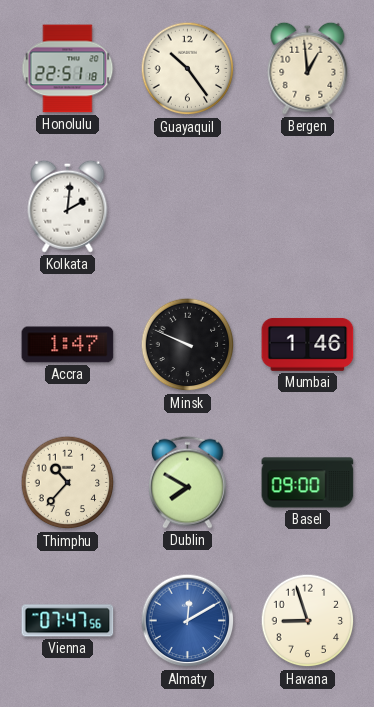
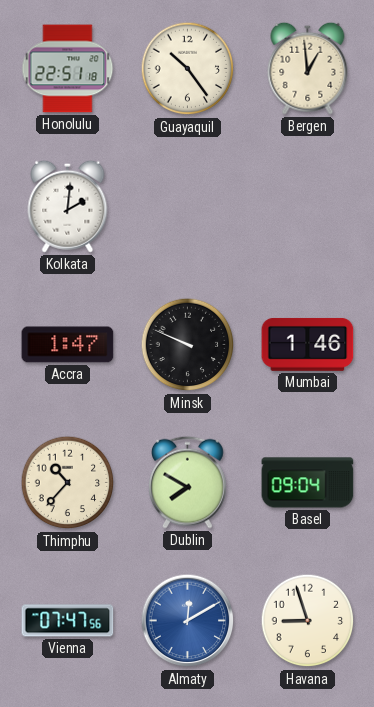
Basel: 09:00 -> 09:04
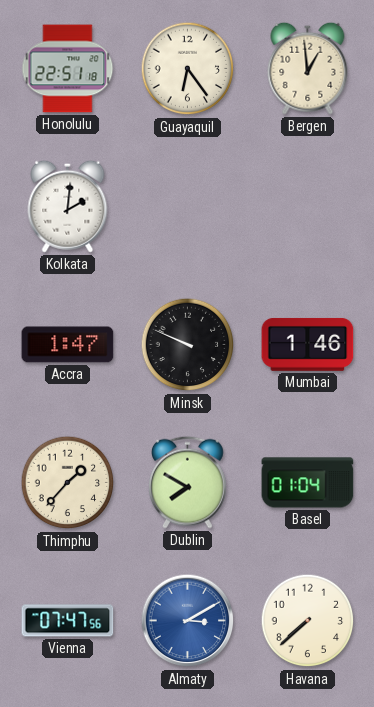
Guayaquil: 10:24 -> 6:24
Thimphu: 10:37 -> 1:37
Basel: 09:04 -> 01:04
Almaty: 12:10 -> 3:10
Havana: 8:57 -> 7:38
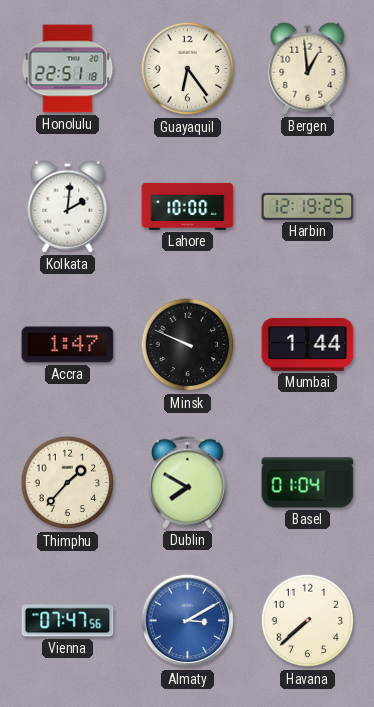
Lahore: none -> 10:00
Harbin: none -> 12:19
Mumbai: 1:46 -> 1:44
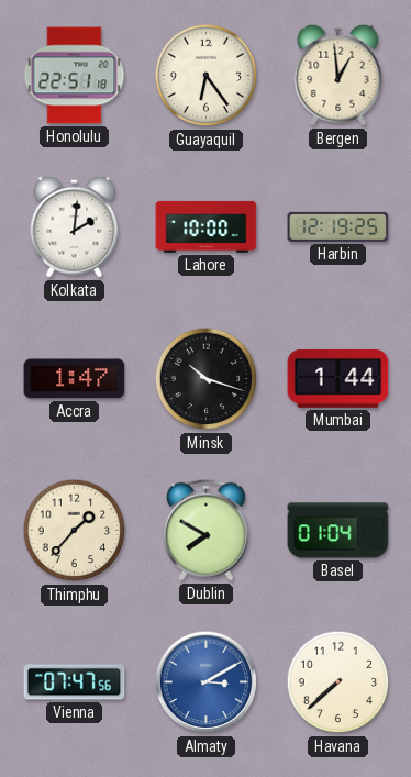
Minsk: 9:49 -> 10:18
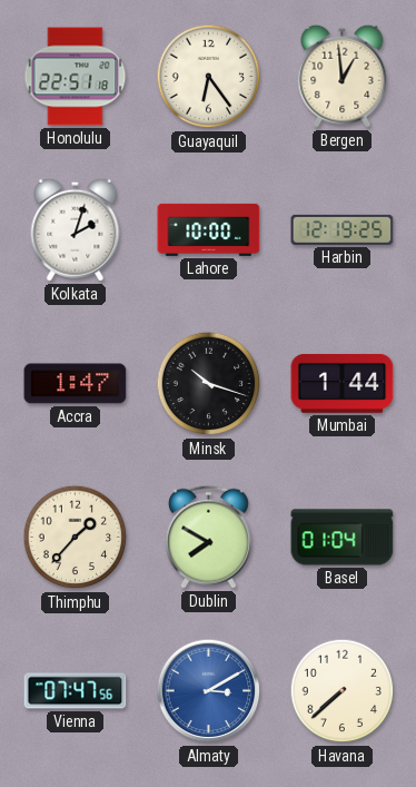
Kolkata: 2:01 -> 2:03
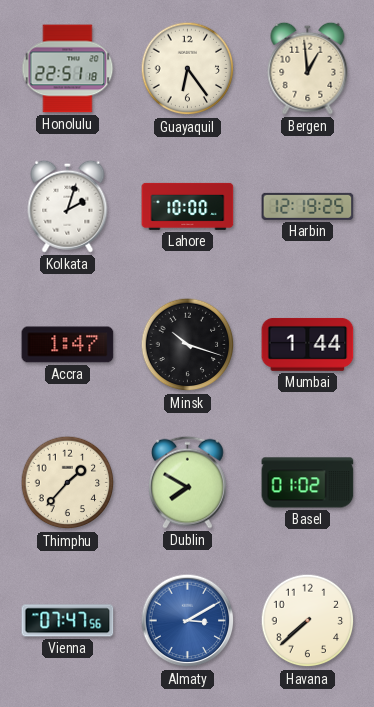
Basel: 01:04 -> 01:02
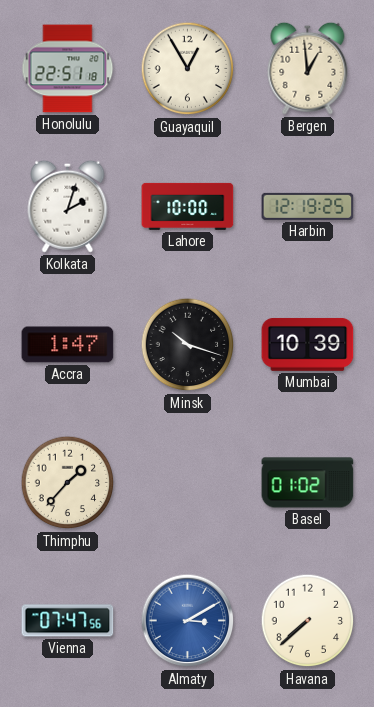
Guayaquil: 6:24 -> 12:55
Mumbai: 1:44 -> 10:39
Dublin: 7:50 -> none
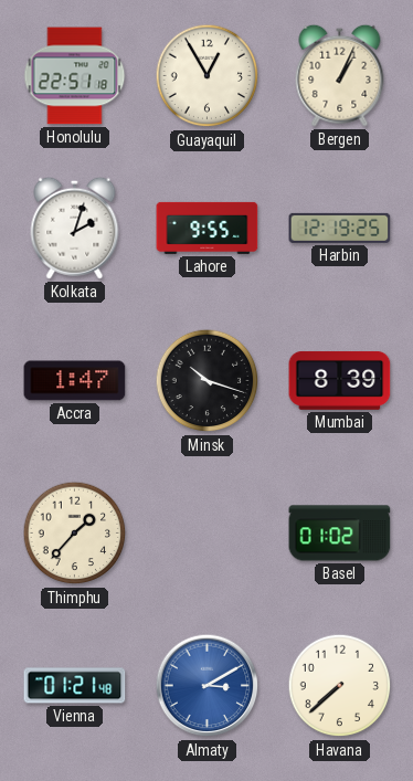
Bergen: 12:59 -> 1:04
Lahore: 10:00 -> 9:55
Mumbai: 10:39 -> 8:39
Vienna: 07:47 -> 01:21
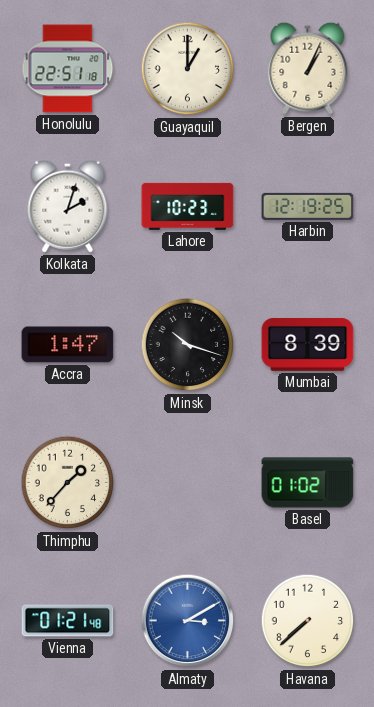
Guayaquil: 12:55 -> 1:00
Lahore: 9:55 -> 10:23
